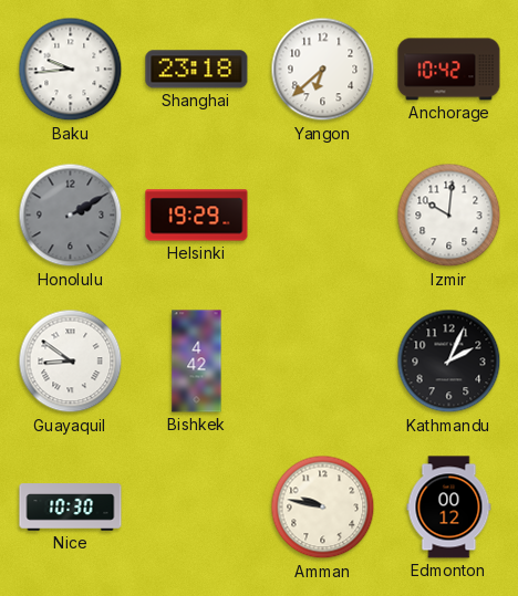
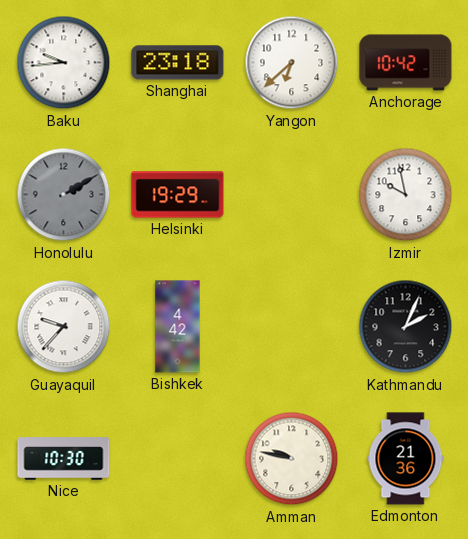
Izmir: 10:01 -> 9:58
Guayaquil: 8:51 -> 9:37
Edmonton: 00:12 -> 21:36
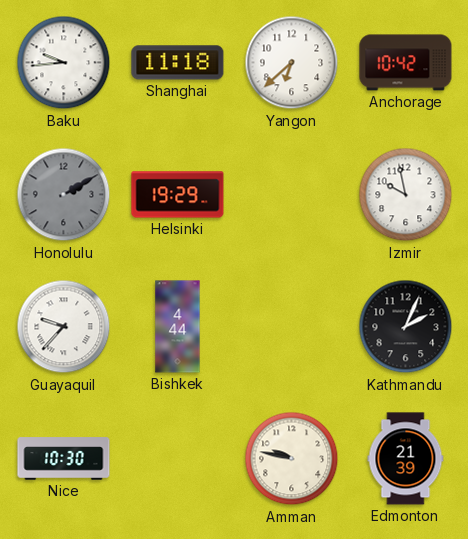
Shanghai: 23:18 -> 11:18
Bishkek: 4:42 -> 4:44
Edmonton: 21:36 -> 21:39
